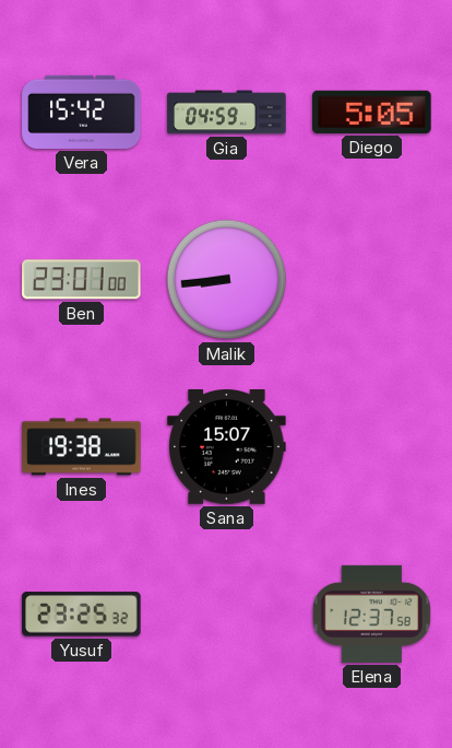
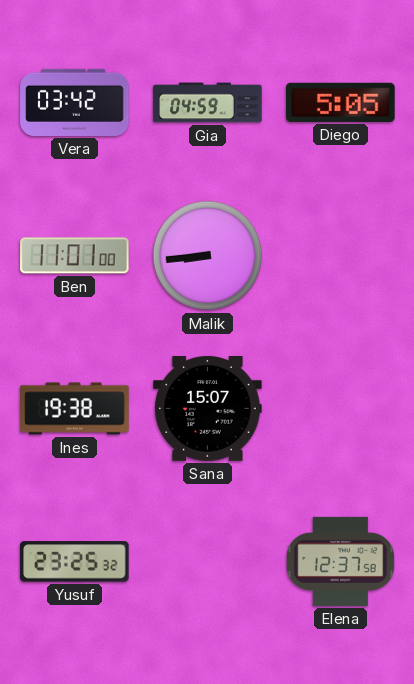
Vera: 15:42 -> 03:42
Ben: 23:01 -> 11:01
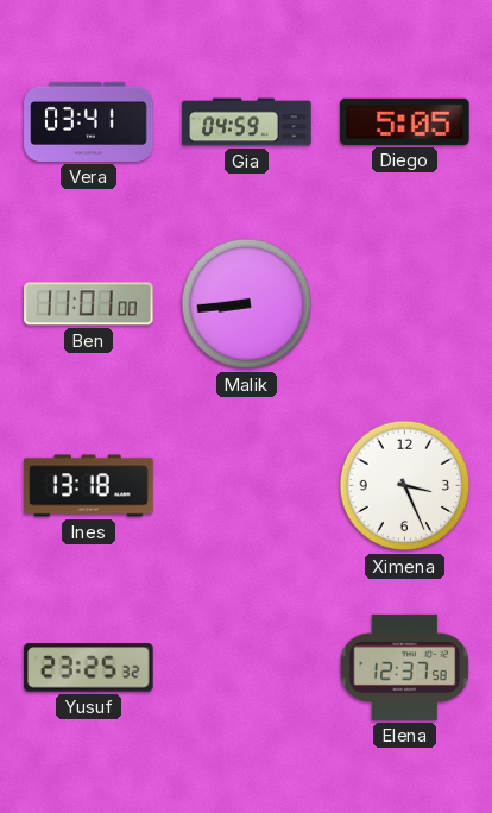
Vera: 03:42 -> 03:41
Ines: 19:38 -> 13:18
Sana: 15:07 -> none
Ximena: none -> 3:26
